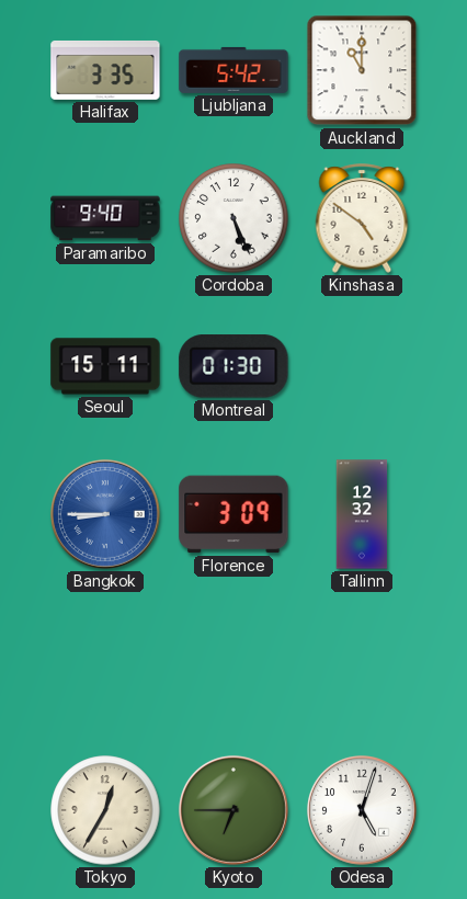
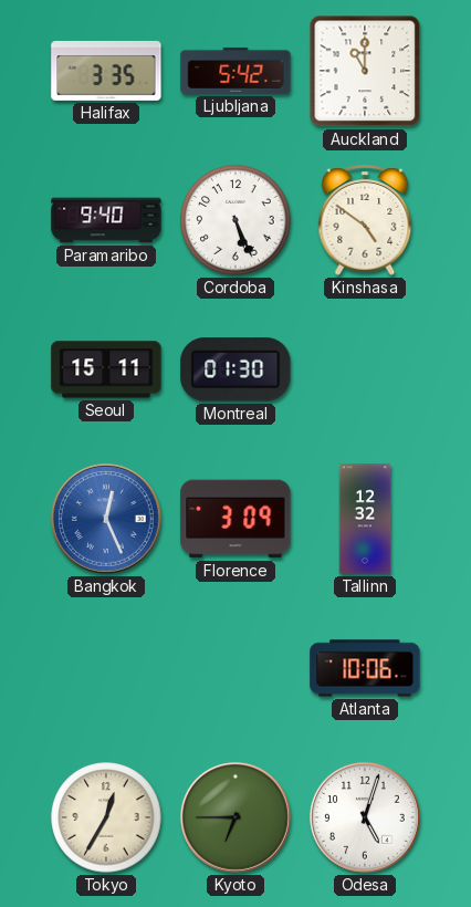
Bangkok: 8:45 -> 12:26
Atlanta: none -> 10:06
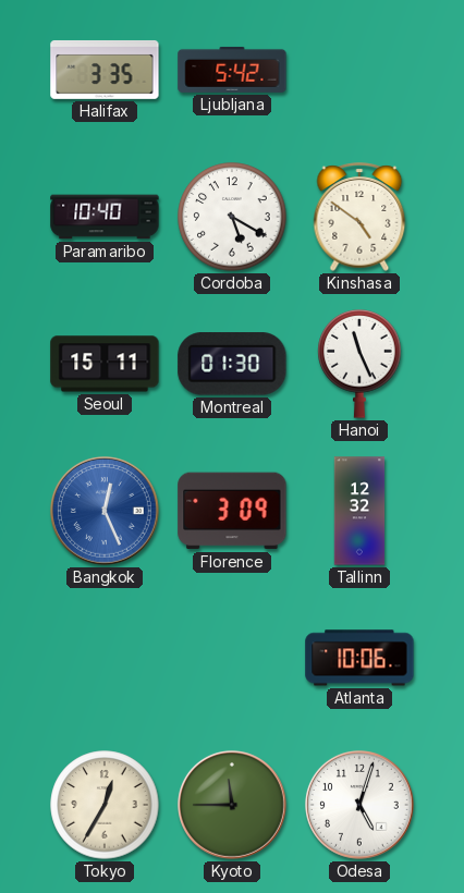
Auckland: 11:00 -> none
Paramaribo: 9:40 -> 10:40
Cordoba: 5:26 -> 5:20
Hanoi: none -> 11:26
Kyoto: 6:45 -> 11:45
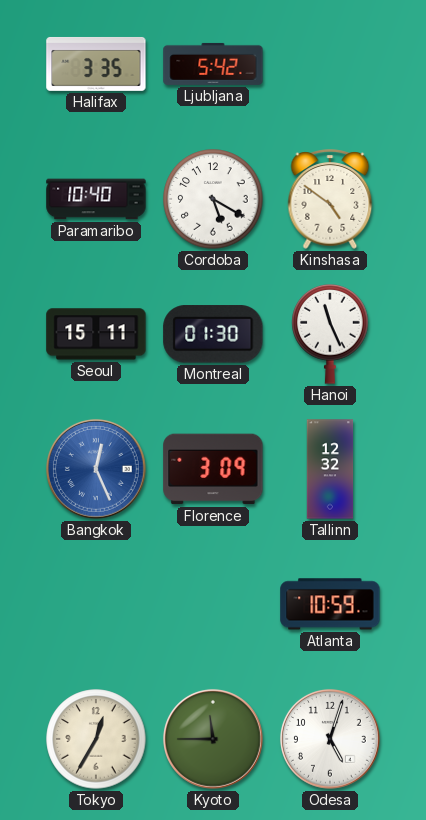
Atlanta: 10:06 -> 10:59
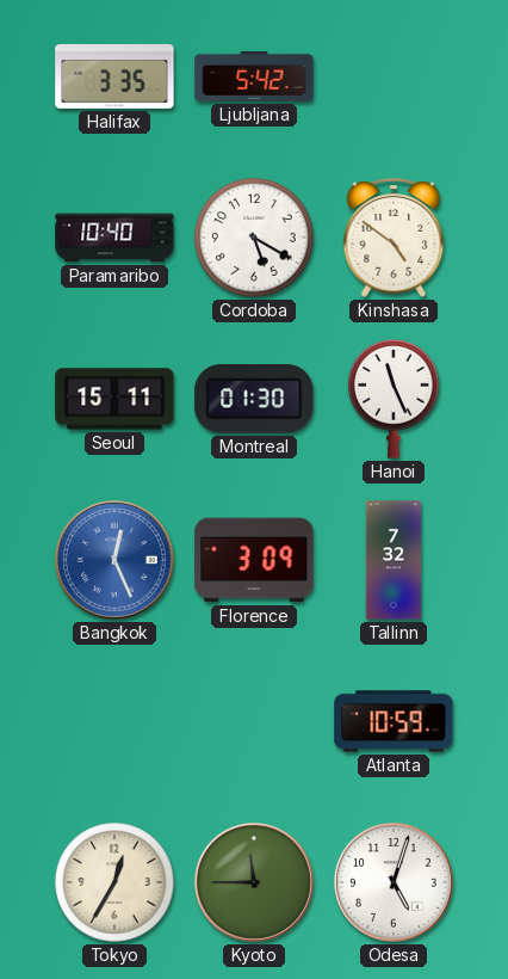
Tallinn: 12:32 -> 7:32
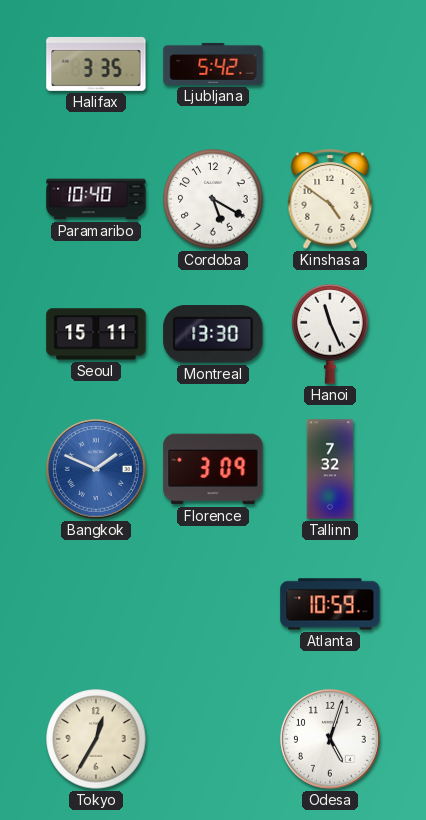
Montreal: 01:30 -> 13:30
Bangkok: 12:26 -> 1:49
Kyoto: 11:45 -> none
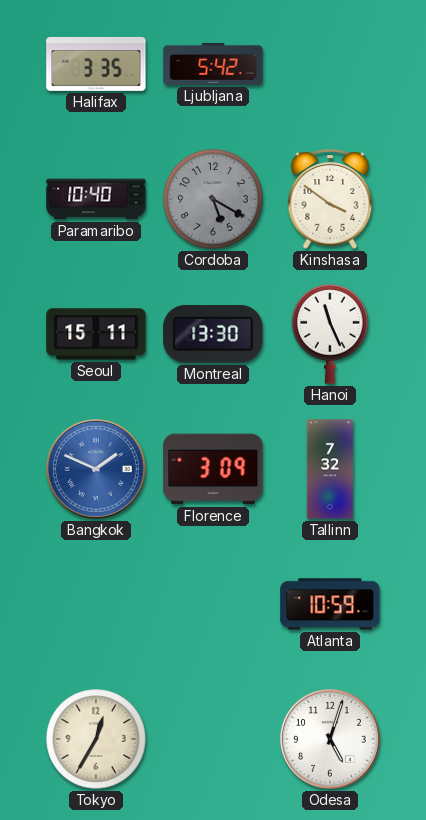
Cordoba dial: white -> grey
Kinshasa: 4:51 -> 3:51
